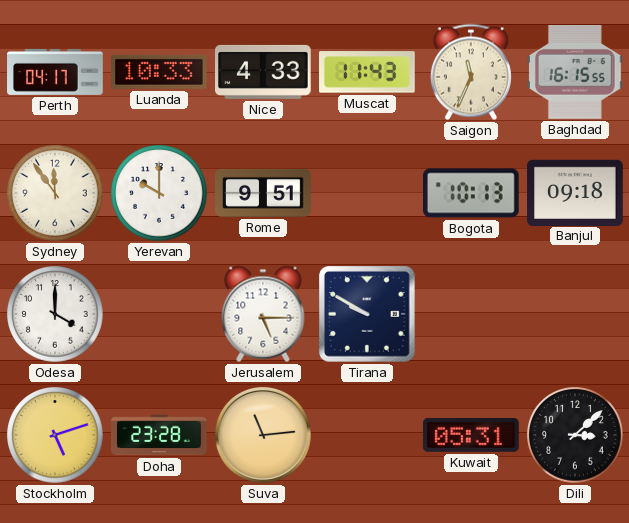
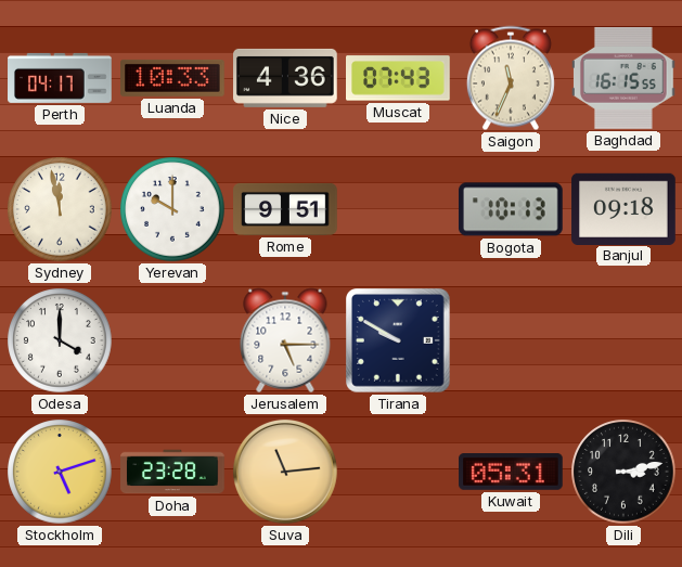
Nice: 4:33 -> 4:36
Muscat: 11:43 -> 07:43
Sydney: 11:54 -> 11:58
Dili: 3:08 -> 3:13
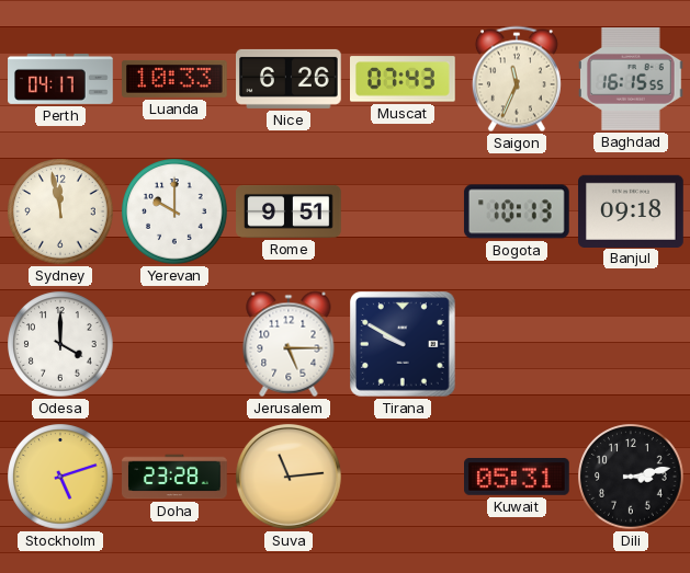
Nice: 4:36 -> 6:26
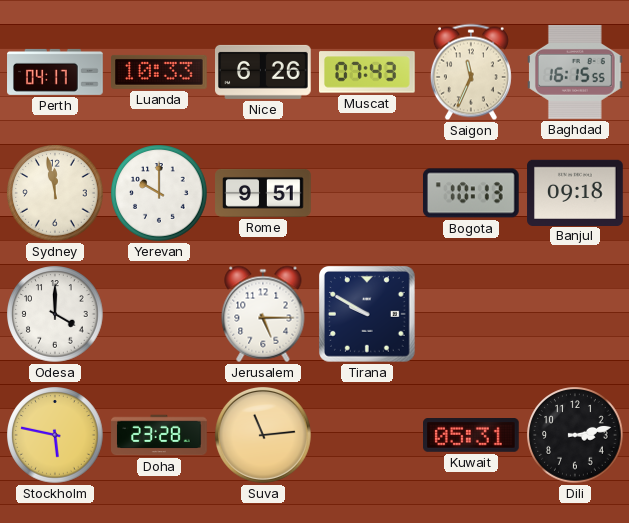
Stockholm: 5:12 -> 5:47
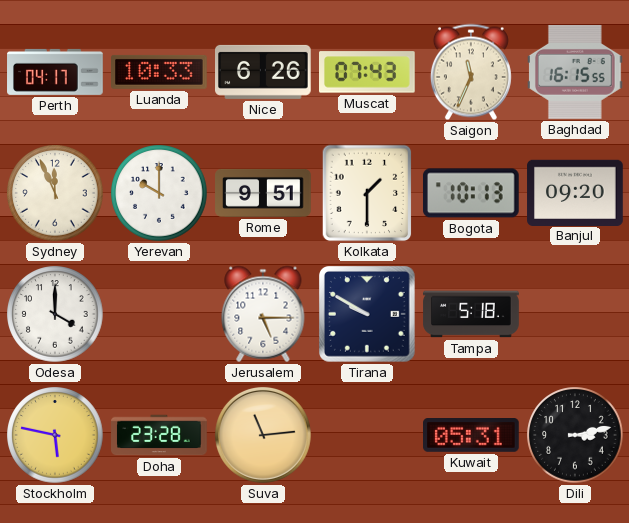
Sydney: 11:58 -> 11:56
Kolkata: none -> 1:30
Banjul: 09:18 -> 09:20
Tampa: none -> 5:18
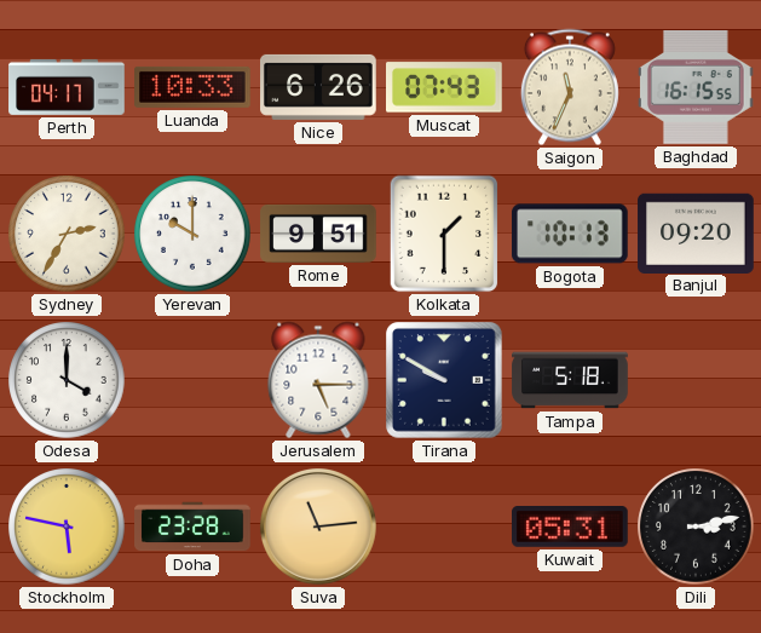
Sydney: 11:56 -> 2:35
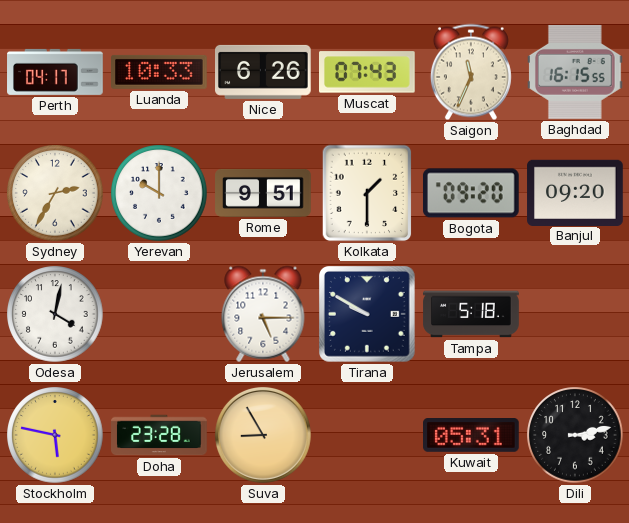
Bogota: 10:13 -> 09:20
Odesa: 4:00 -> 4:02
Suva: 11:14 -> 8:55
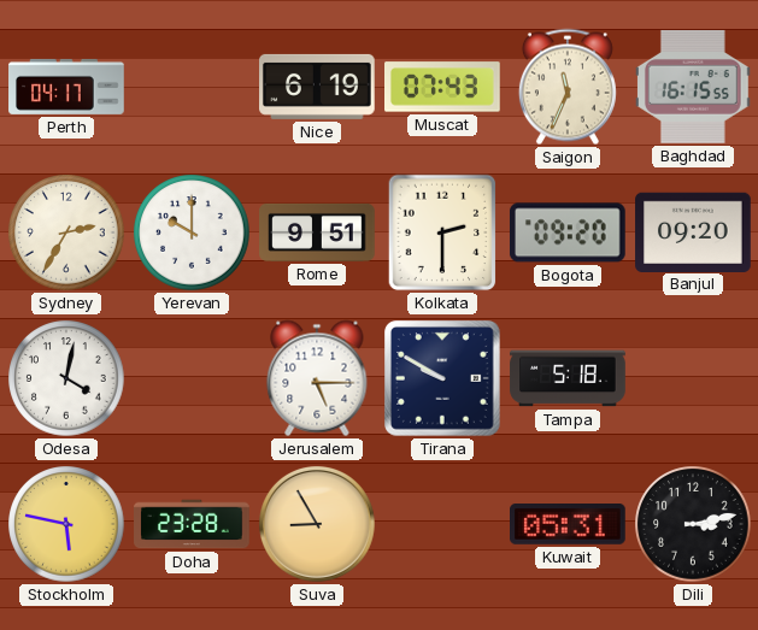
Luanda: 10:33 -> none
Nice: 6:26 -> 6:19
Kolkata: 1:30 -> 2:30
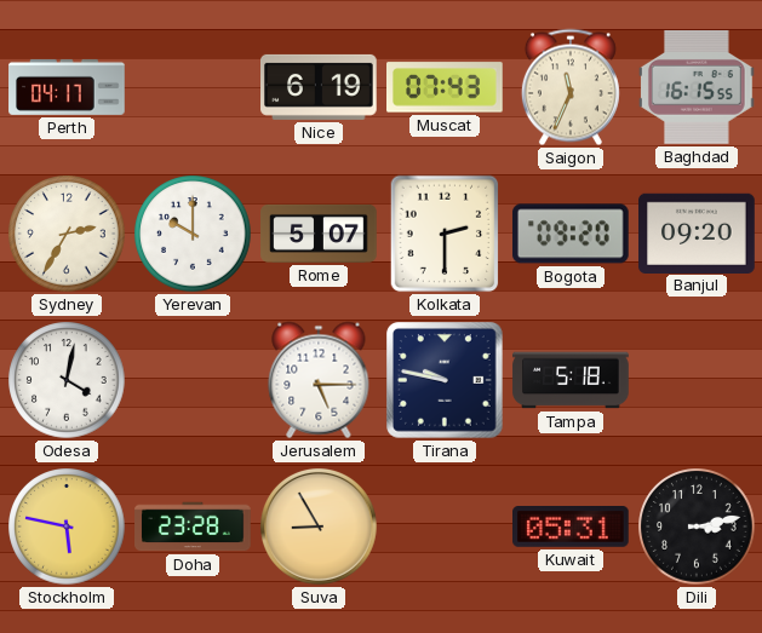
Rome: 9:51 -> 5:07
Tirana: 9:50 -> 9:47
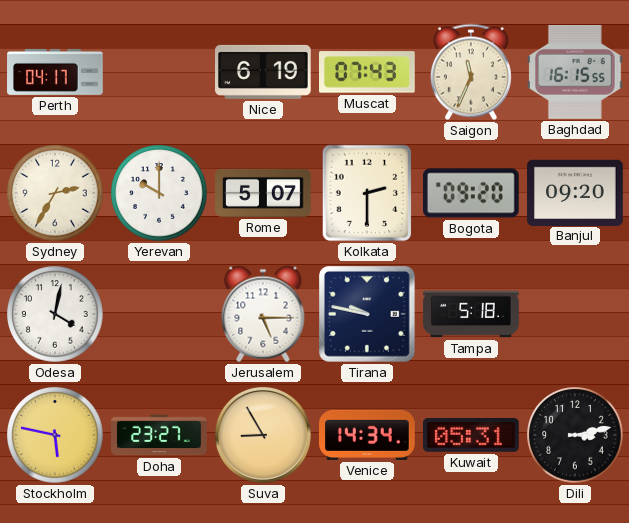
Doha: 23:28 -> 23:27
Venice: none -> 14:34
